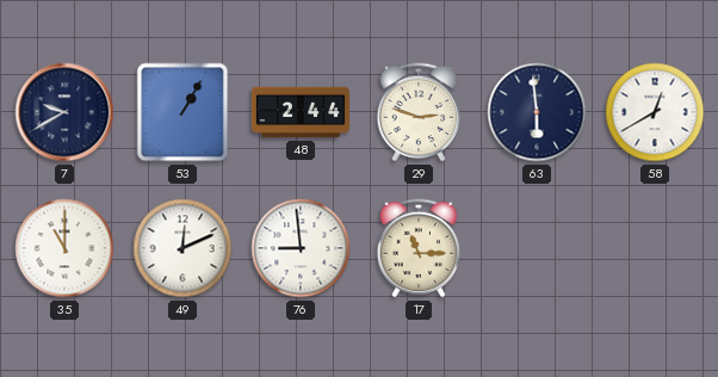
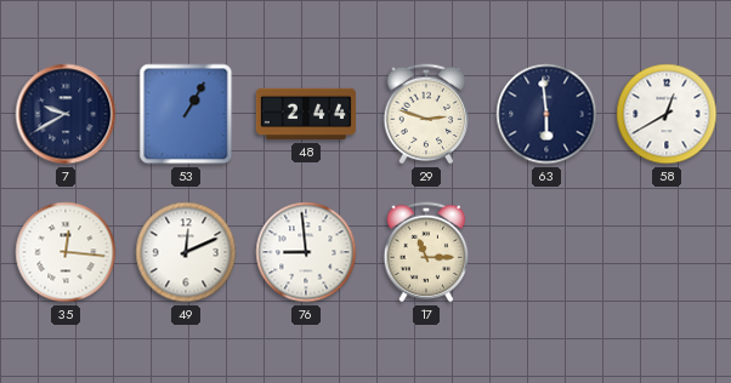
35: 11:00 -> 12:16
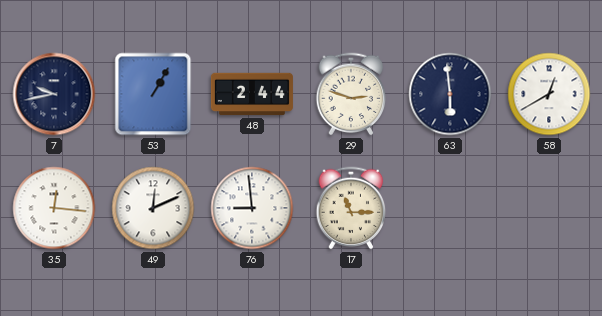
7: 9:40 -> 9:43
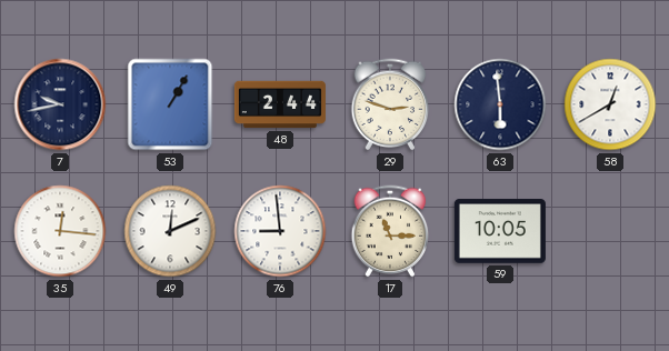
59: none -> 10:05
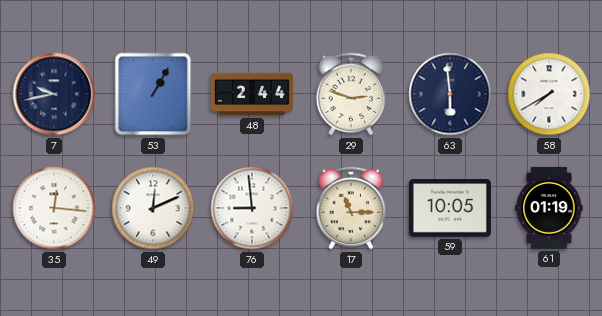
58: 12:40 -> 7:40
61: none -> 01:19
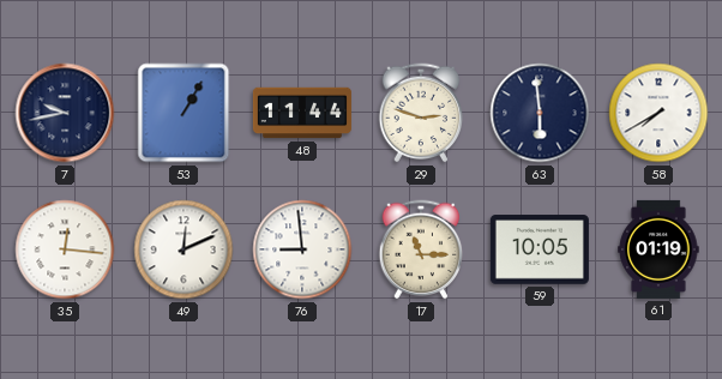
48: 2:44 -> 11:44
